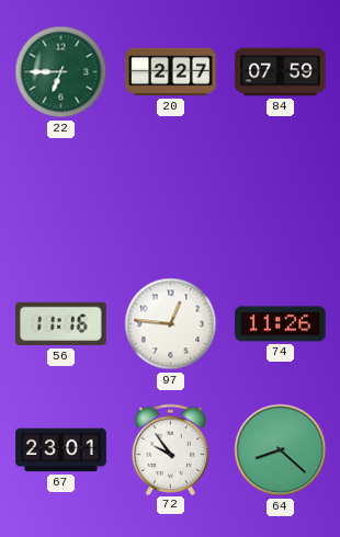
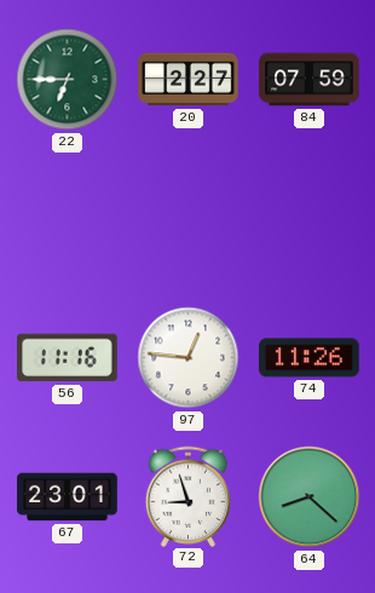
72: 9:54 -> 8:57
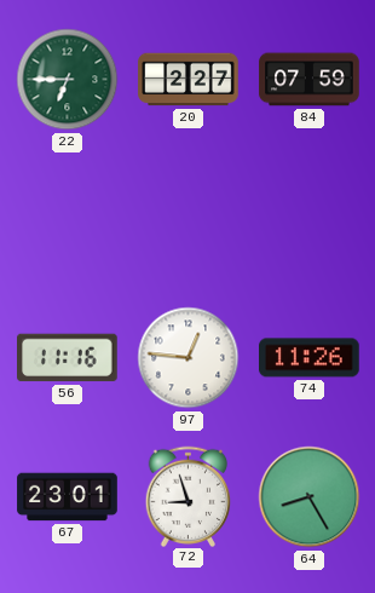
64: 8:22 -> 8:25
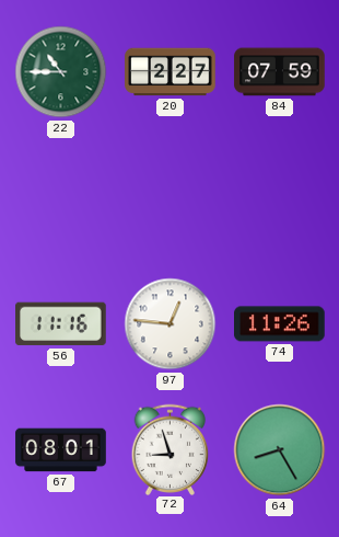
22: 6:45 -> 10:45
67: 23:01 -> 08:01
